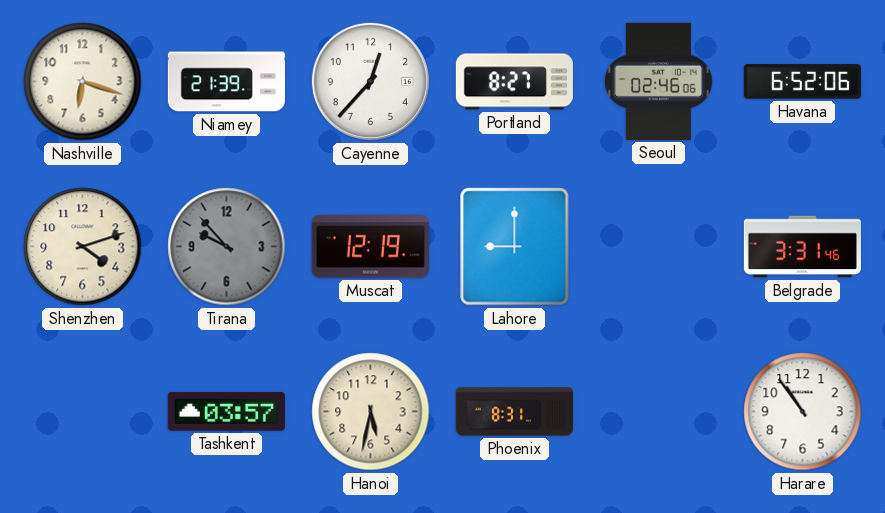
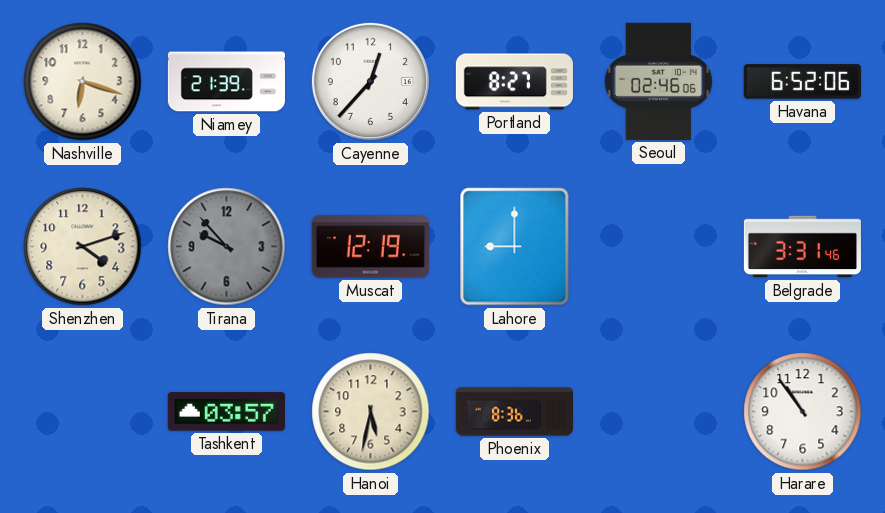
Phoenix: 8:31 -> 8:36
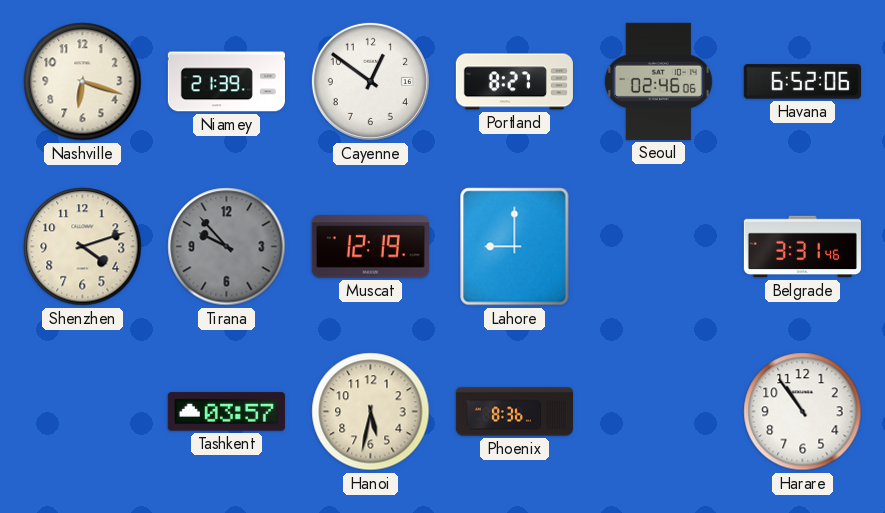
Cayenne: 12:37 -> 12:51
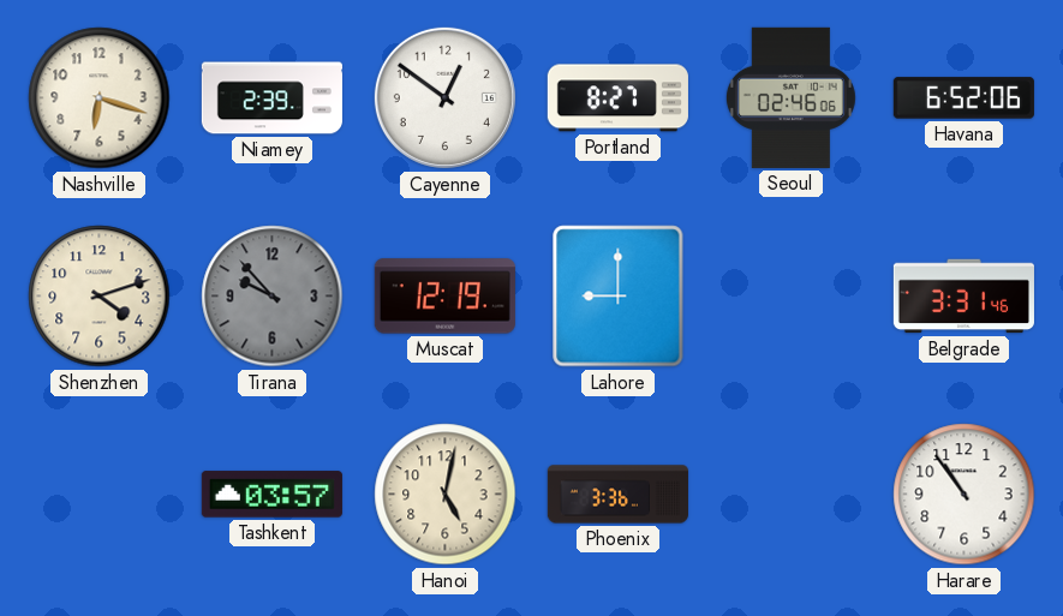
Niamey: 21:39 -> 2:39
Hanoi: 5:32 -> 5:02
Phoenix: 8:36 -> 3:36
